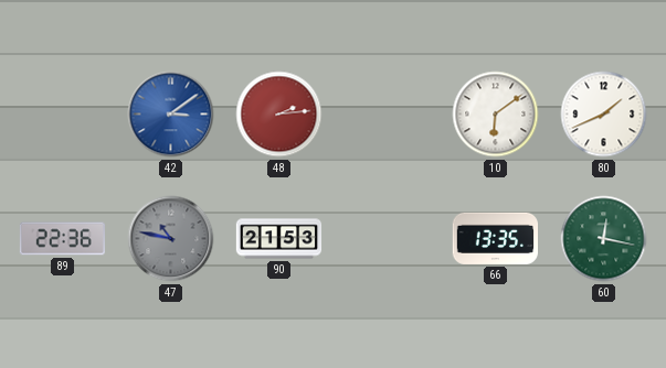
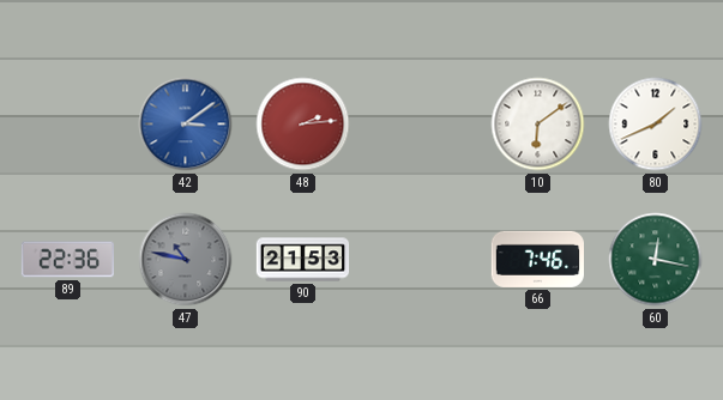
66: 13:35 -> 7:46
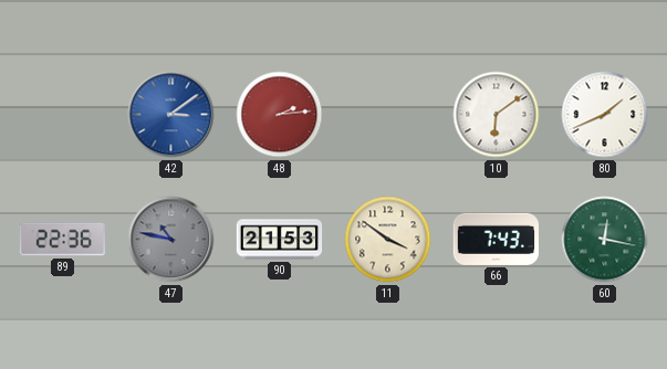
11: none -> 3:51
66: 7:46 -> 7:43
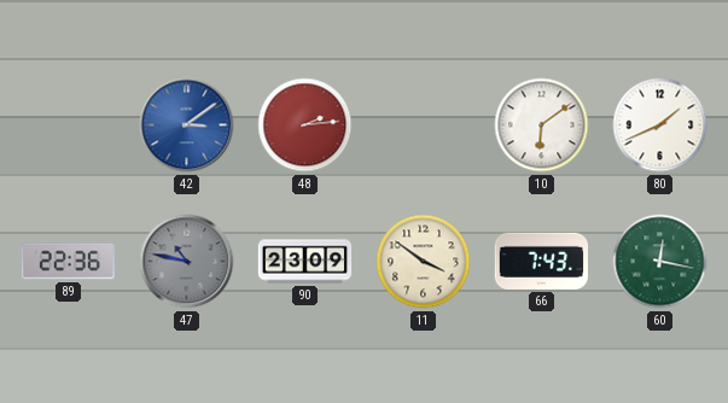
90: 21:53 -> 23:09
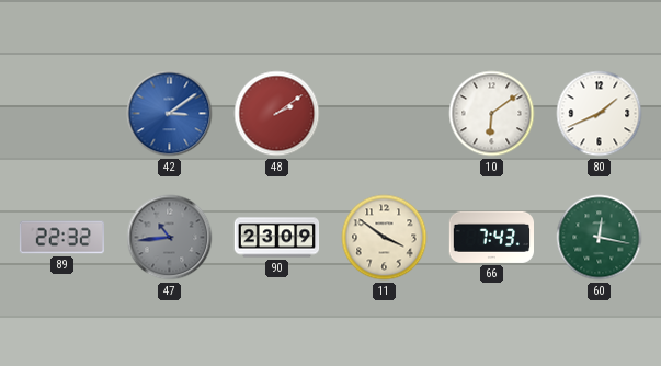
48: 2:14 -> 2:09
89: 22:36 -> 22:32
47: 10:47 -> 10:44
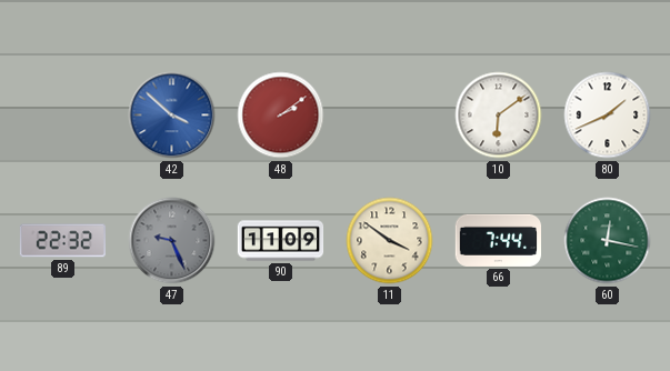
42: 3:09 -> 3:52
47: 10:44 -> 9:26
90: 23:09 -> 11:09
66: 7:43 -> 7:44
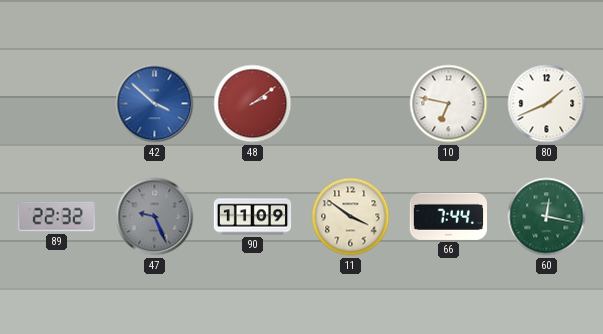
10: 6:09 -> 6:47
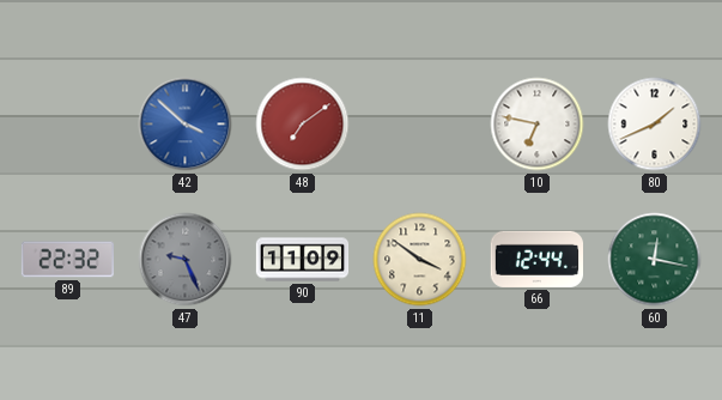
48: 2:09 -> 7:09
66: 7:44 -> 12:44
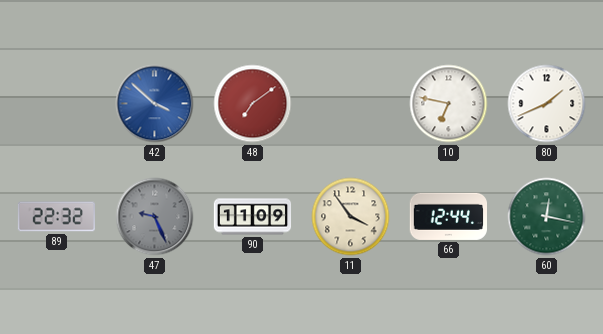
11: 3:51 -> 3:54
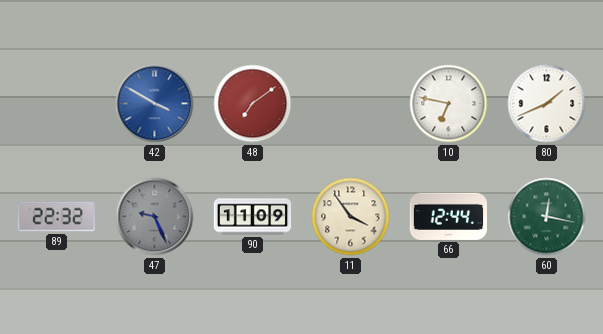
42: 3:52 -> 3:50
